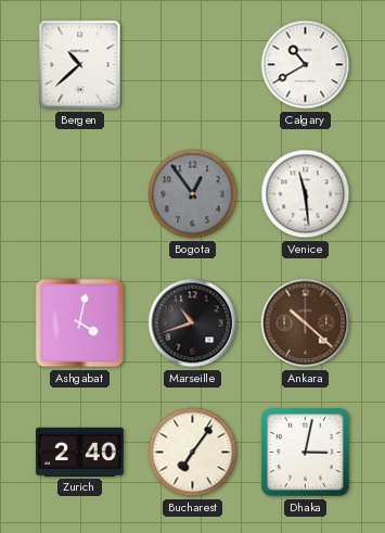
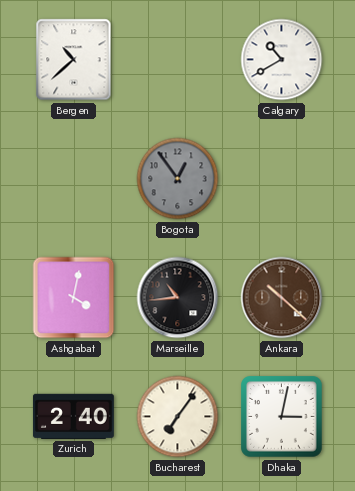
Venice: 11:29 -> none
Marseille: 10:42 -> 10:44
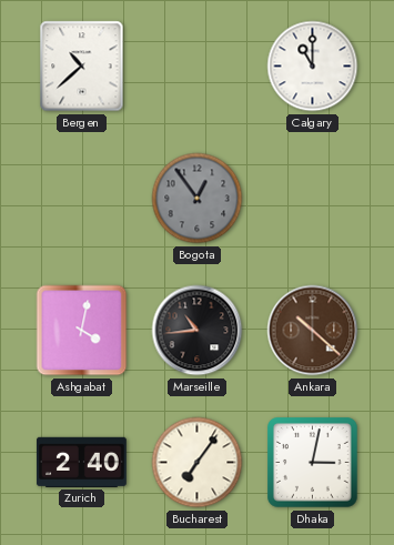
Calgary: 10:40 -> 11:00
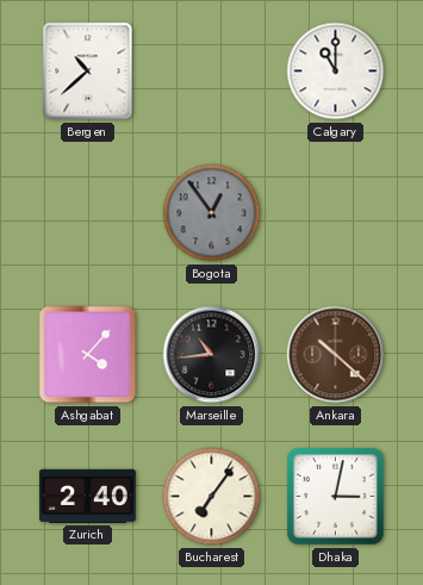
Ashgabat: 4:02 -> 4:07
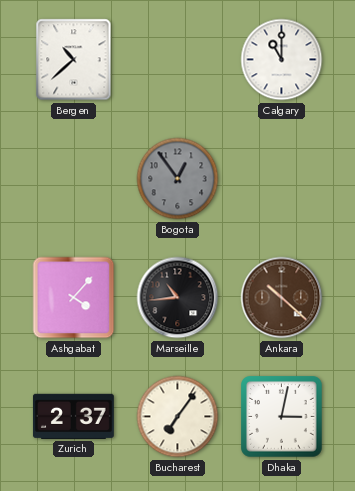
Zurich: 2:40 -> 2:37
